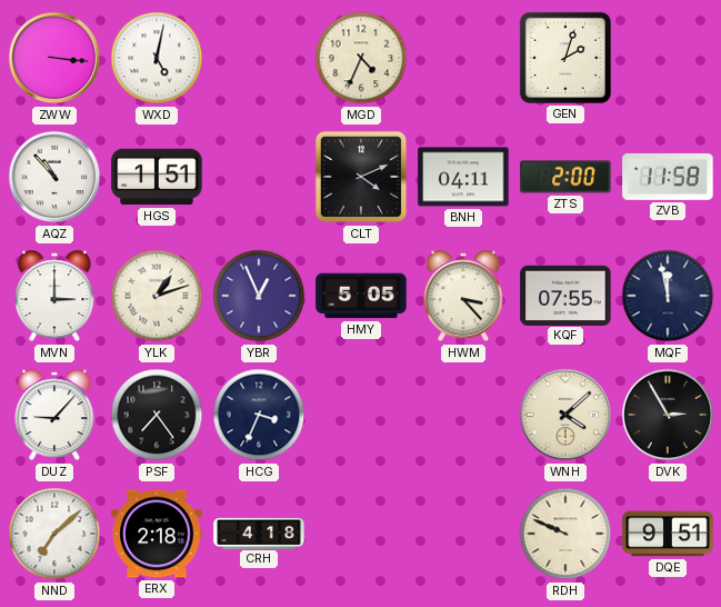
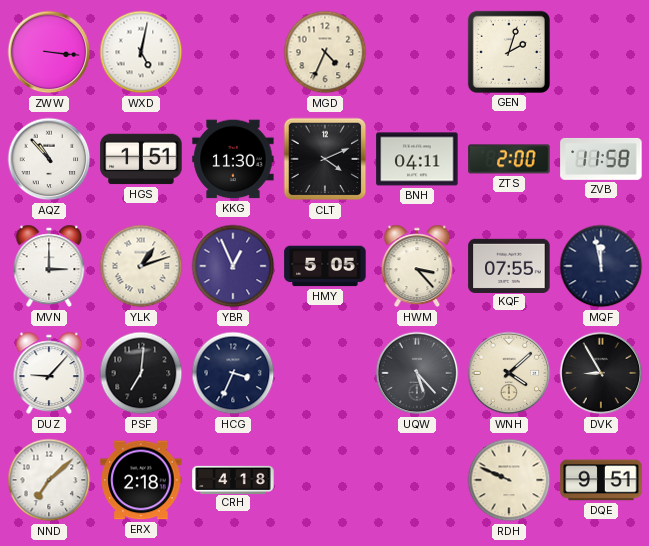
KKG: none -> 11:30
PSF: 7:24 -> 7:01
UQW: none -> 5:23
DVK: 2:55 -> 8:55
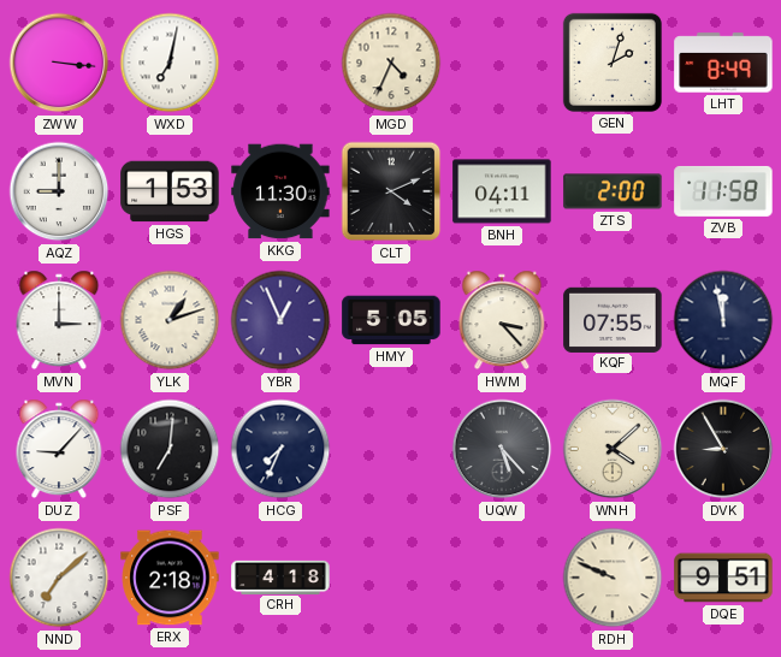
WXD: 5:02 -> 7:02
LHT: none -> 8:49
AQZ: 10:53 -> 9:00
HGS: 1:51 -> 1:53
HCG: 3:34 -> 7:34
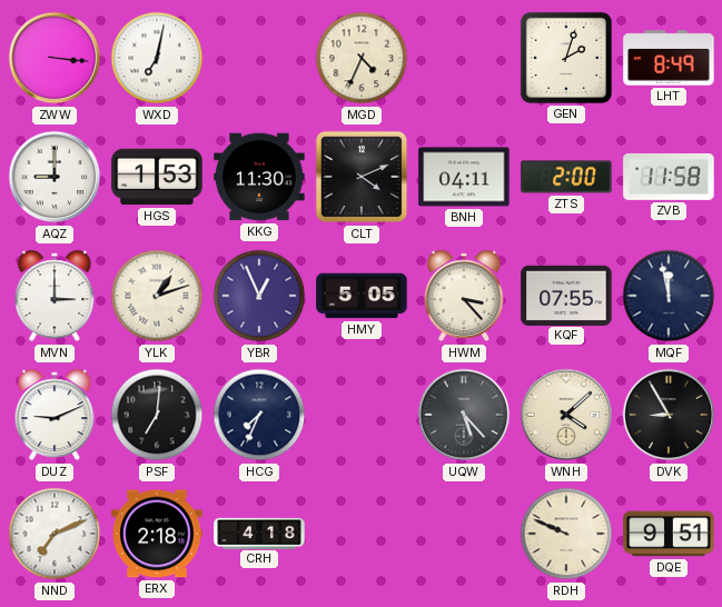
DUZ: 9:07 -> 9:11
NND: 7:08 -> 7:11
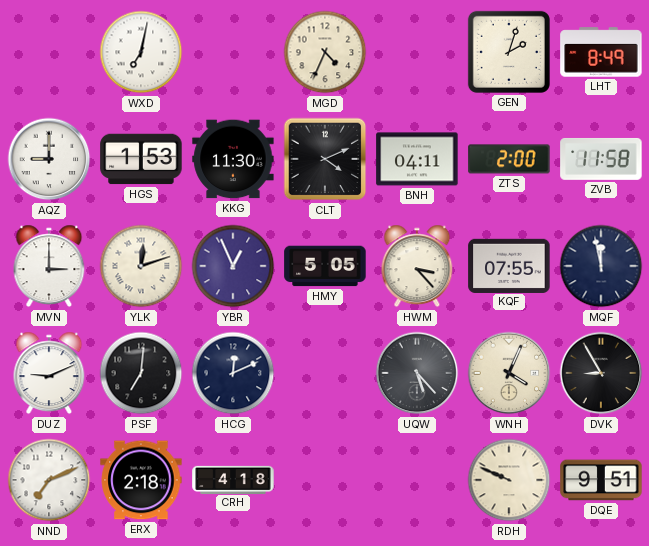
ZWW: 3:16 -> none
YLK: 1:12 -> 12:12
HCG: 7:34 -> 12:11
WNH: 4:08 -> 4:04
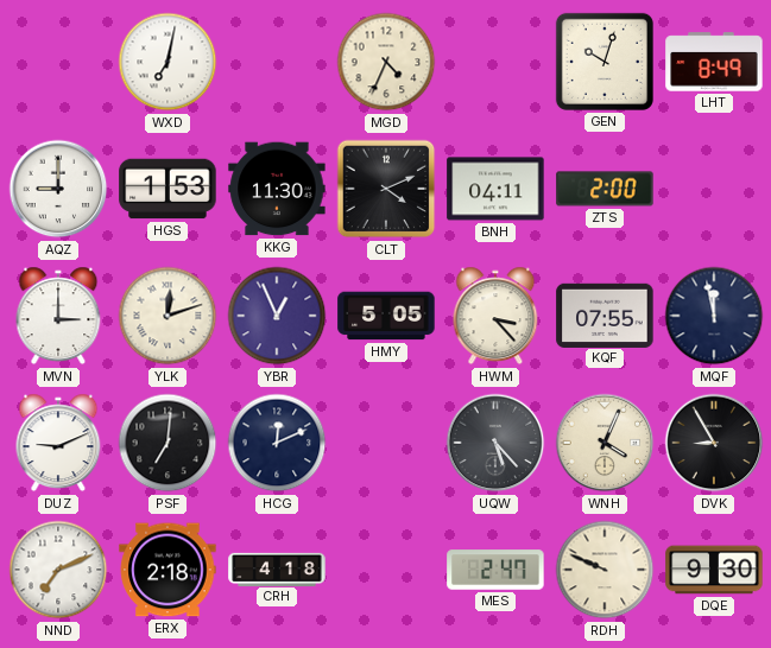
GEN: 2:03 -> 10:03
ZVB: 11:58 -> none
MES: none -> 2:47
DQE: 9:51 -> 9:30
